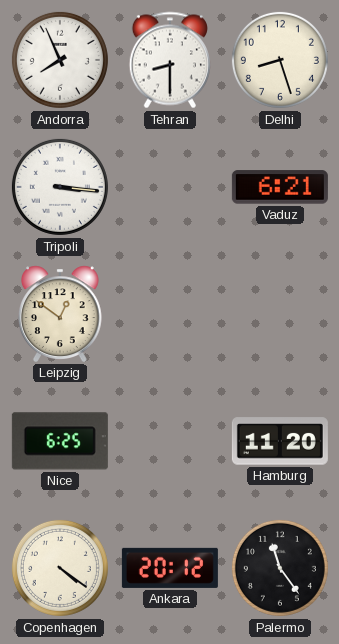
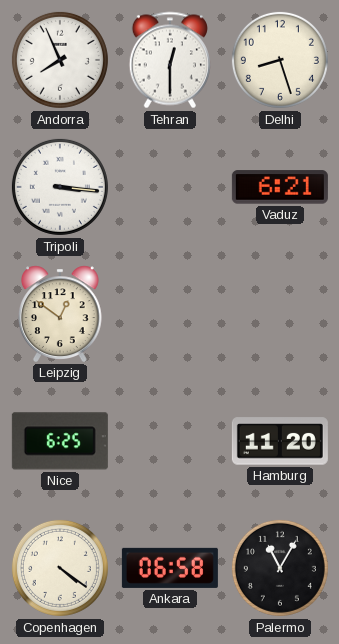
Tehran: 8:30 -> 12:30
Ankara: 20:12 -> 06:58
Palermo: 11:24 -> 11:05
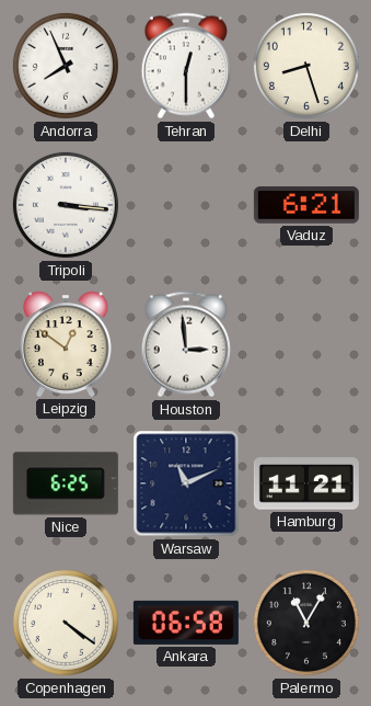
Houston: none -> 2:59
Warsaw: none -> 11:11
Hamburg: 11:20 -> 11:21
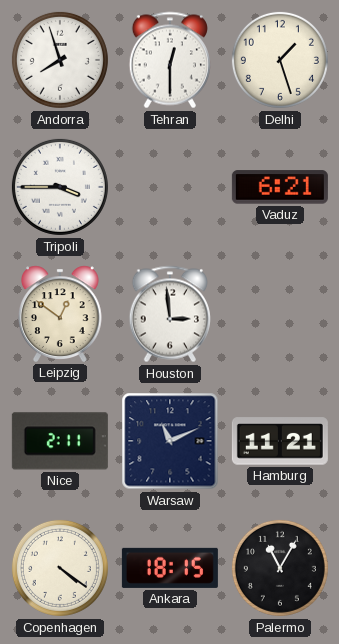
Andorra: 7:56 -> 7:57
Delhi: 8:27 -> 1:27
Tripoli: 3:16 -> 3:45
Nice: 6:25 -> 2:11
Ankara: 06:58 -> 18:15
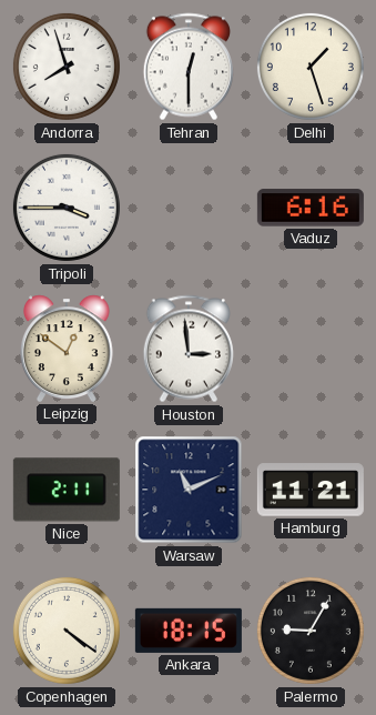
Vaduz: 6:21 -> 6:16
Palermo: 11:05 -> 9:05
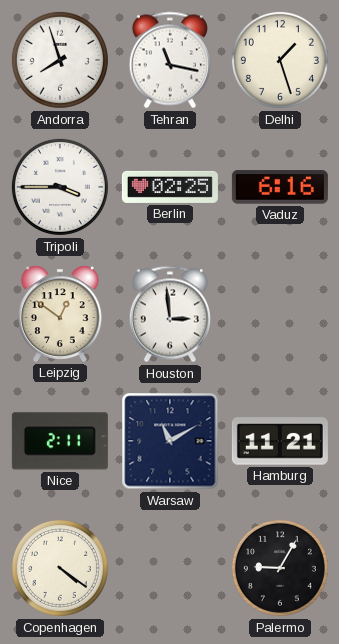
Tehran: 12:30 -> 11:17
Berlin: none -> 02:25
Warsaw: 11:11 -> 11:10
Ankara: 18:15 -> none
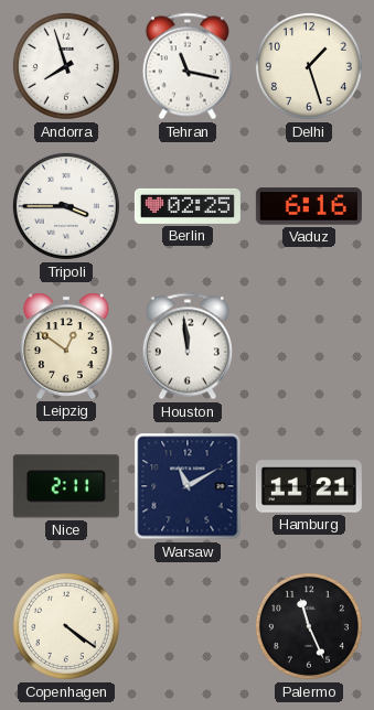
Houston: 2:59 -> 11:59
Palermo: 9:05 -> 11:26
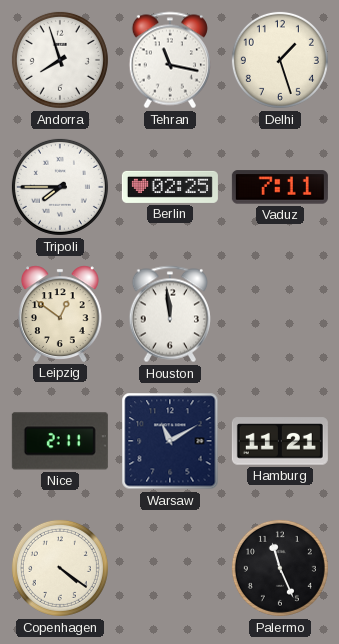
Tripoli: 3:45 -> 7:45
Vaduz: 6:16 -> 7:11
